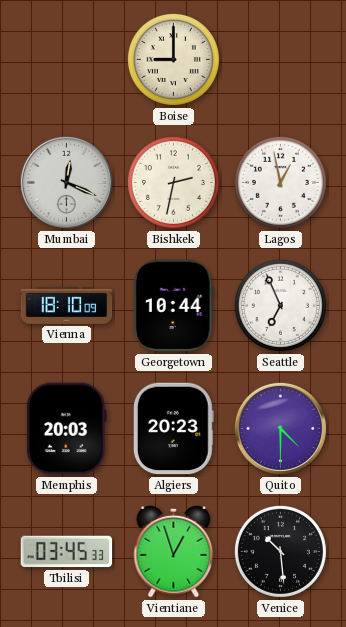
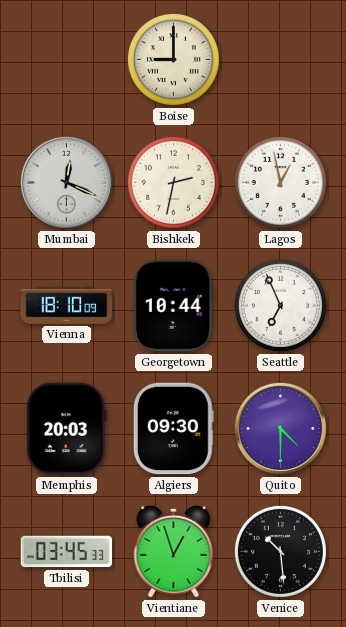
Algiers: 20:23 -> 09:30
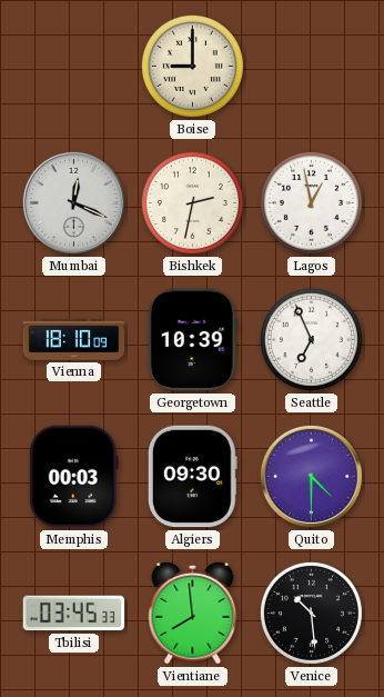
Georgetown: 10:44 -> 10:39
Memphis: 20:03 -> 00:03
Vientiane: 12:57 -> 7:59
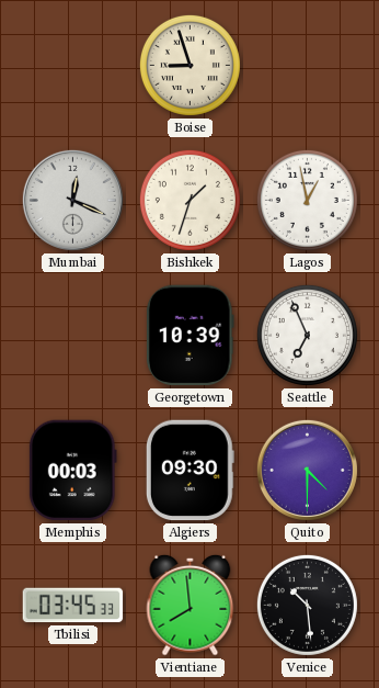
Boise: 9:00 -> 8:57
Bishkek: 2:32 -> 1:33
Vienna: 18:10 -> none
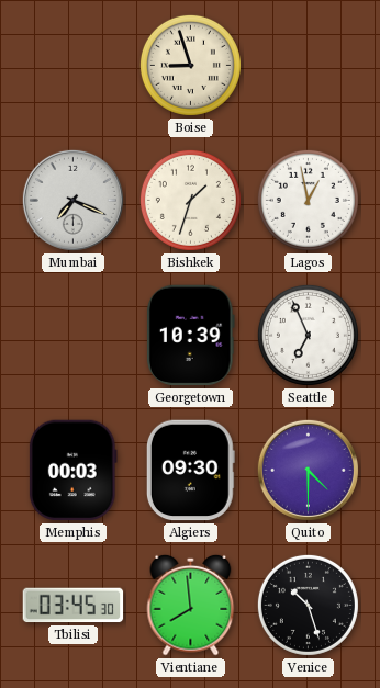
Mumbai: 12:19 -> 7:19
Tbilisi: 03:45:33 -> 03:45:30
Venice: 10:29 -> 10:27
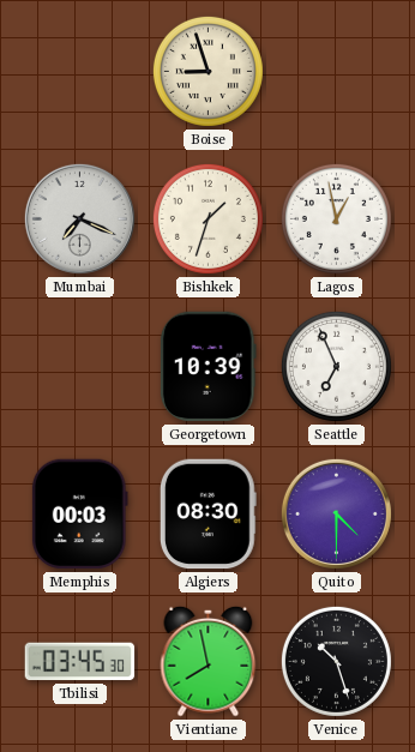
Algiers: 09:30 -> 08:30
Vientiane: 7:59 -> 7:58
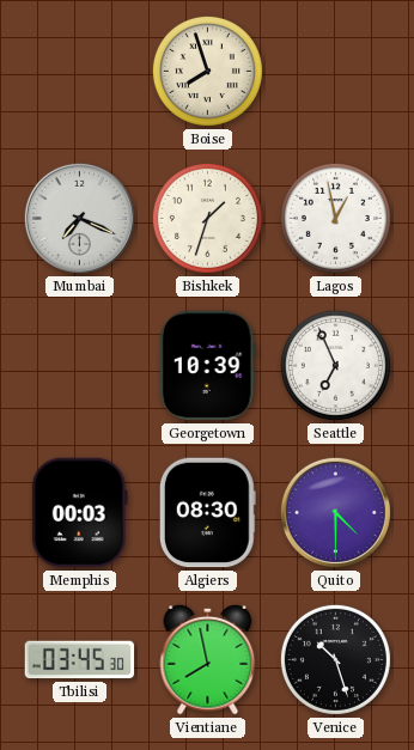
Boise: 8:57 -> 7:57
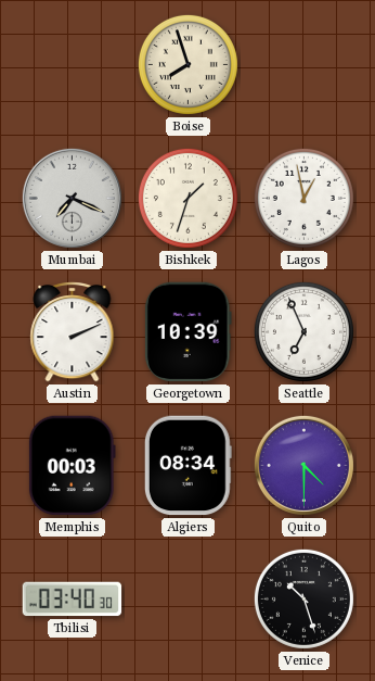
Austin: none -> 2:11
Algiers: 08:30 -> 08:34
Tbilisi: 03:45 -> 03:40
Vientiane: 7:58 -> none
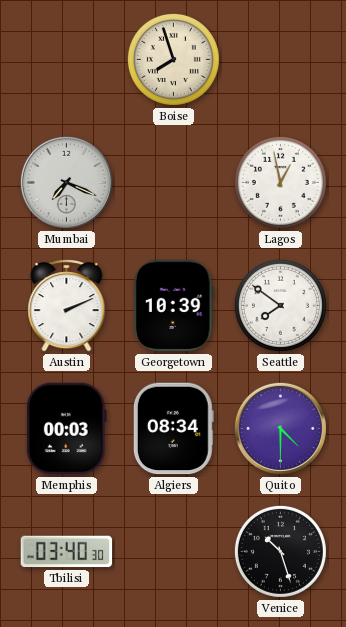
Bishkek: 1:33 -> none
Seattle: 6:56 -> 7:51
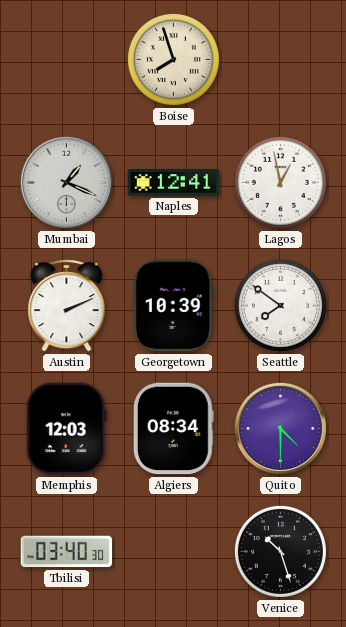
Mumbai: 7:19 -> 1:19
Naples: none -> 12:41
Memphis: 00:03 -> 12:03
